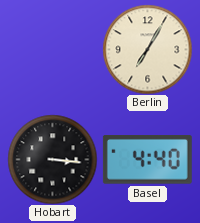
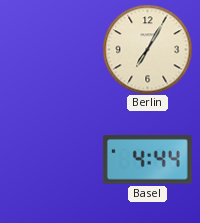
Hobart: 3:16 -> none
Basel: 4:40 -> 4:44
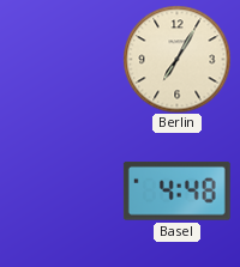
Basel: 4:44 -> 4:48
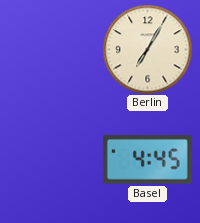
Basel: 4:48 -> 4:45
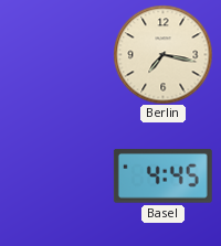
Berlin: 7:05 -> 7:17
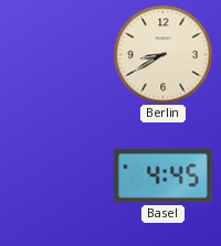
Berlin: 7:17 -> 8:40
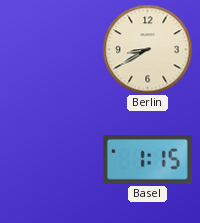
Basel: 4:45 -> 1:15
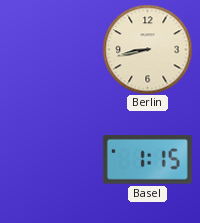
Berlin: 8:40 -> 8:43
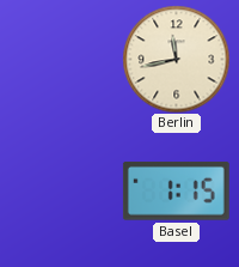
Berlin: 8:43 -> 11:43
